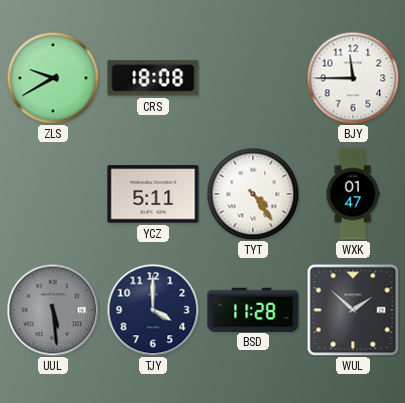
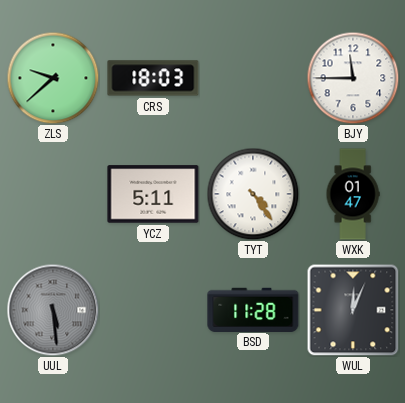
ZLS: 9:40 -> 9:38
CRS: 18:08 -> 18:03
TJY: 4:00 -> none
WUL: 1:52 -> 12:04
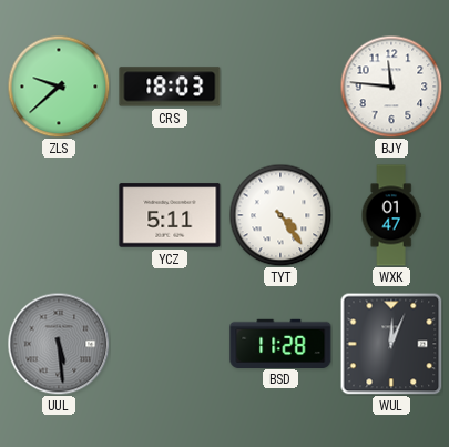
BJY: 11:45 -> 11:46
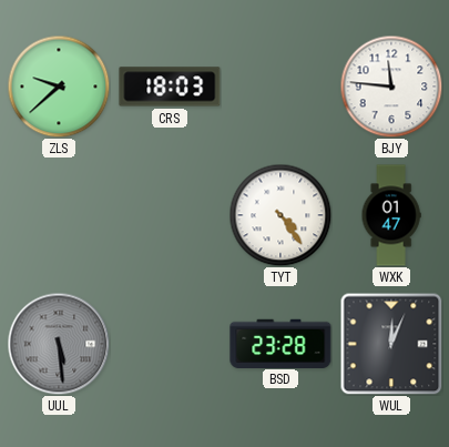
YCZ: 5:11 -> none
BSD: 11:28 -> 23:28
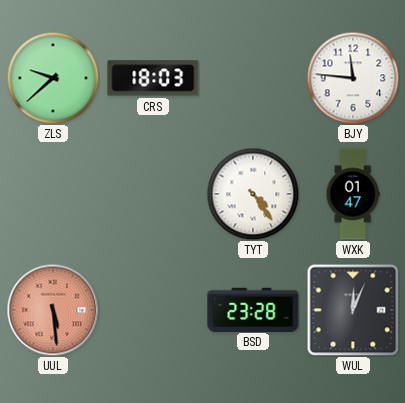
UUL dial: grey -> salmon
